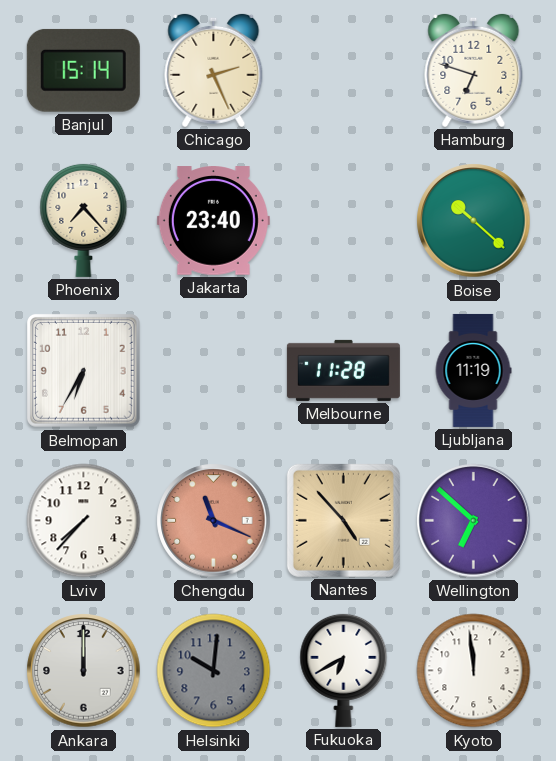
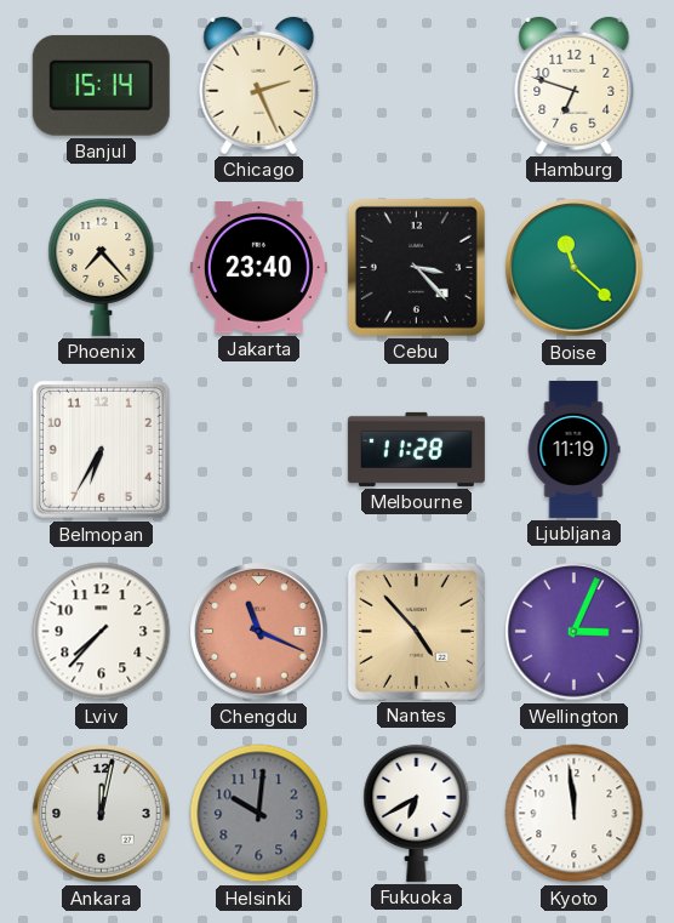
Cebu: none -> 3:23
Boise: 10:22 -> 11:22
Wellington: 6:52 -> 3:04
Ankara: 12:00 -> 12:02
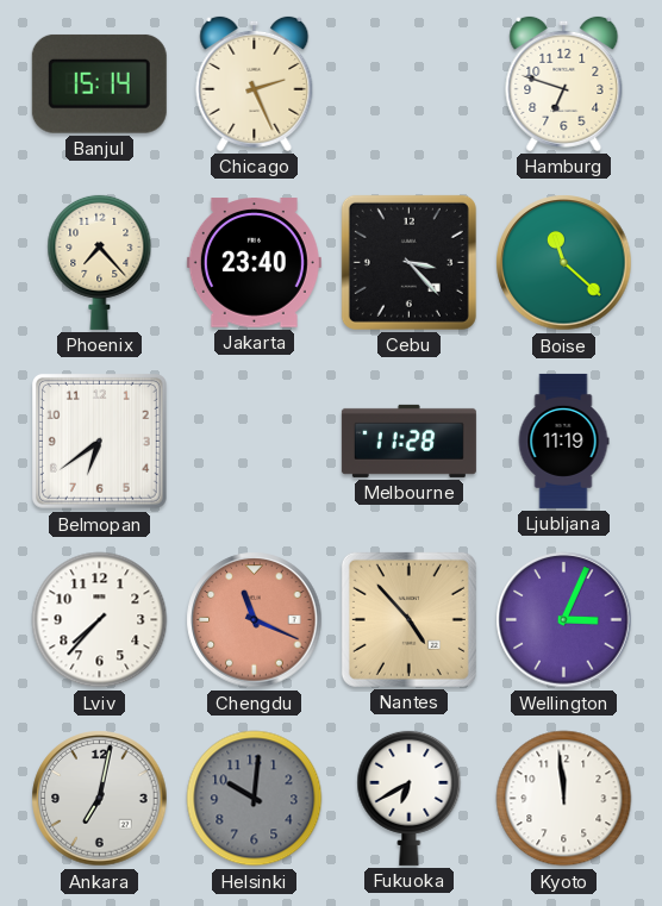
Belmopan: 6:35 -> 6:39
Ankara: 12:02 -> 7:02
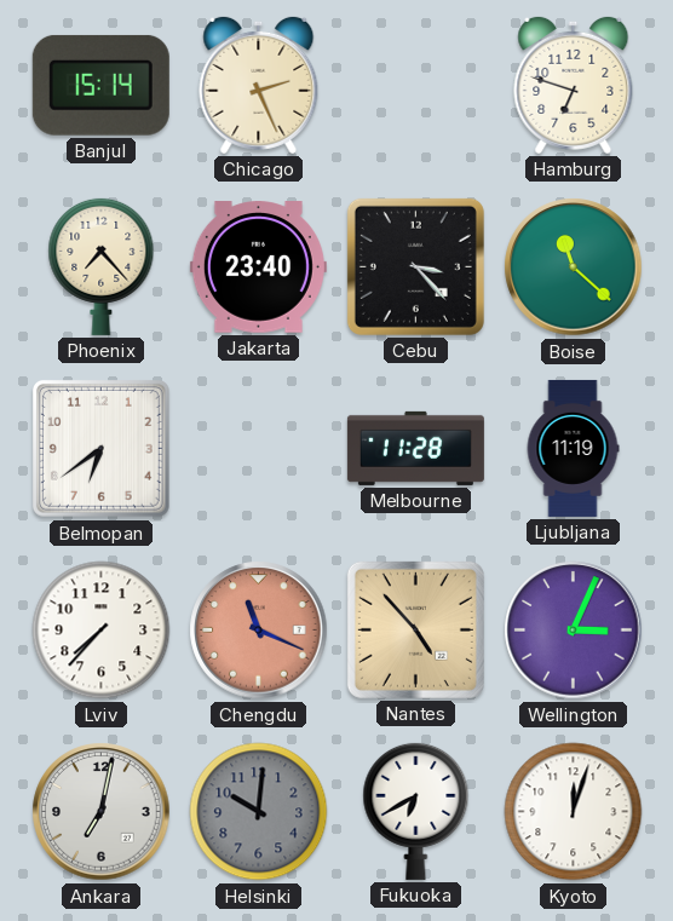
Kyoto: 11:59 -> 12:03
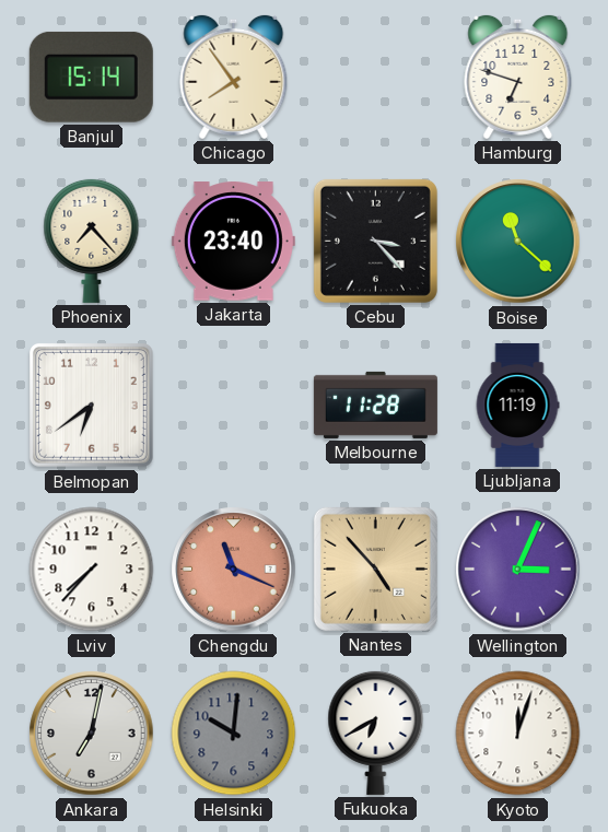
Chicago: 2:26 -> 7:54
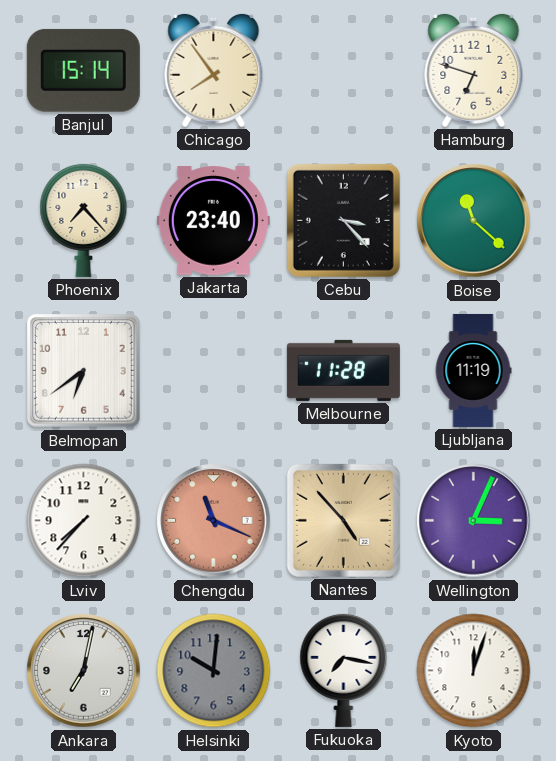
Fukuoka: 6:40 -> 7:17
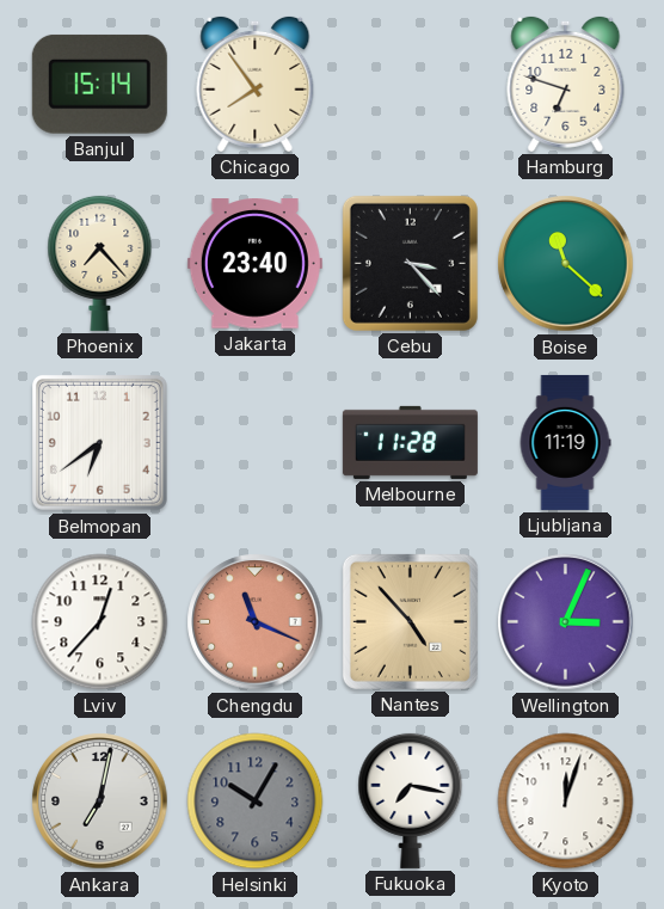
Lviv: 7:37 -> 12:37
Helsinki: 10:01 -> 10:05
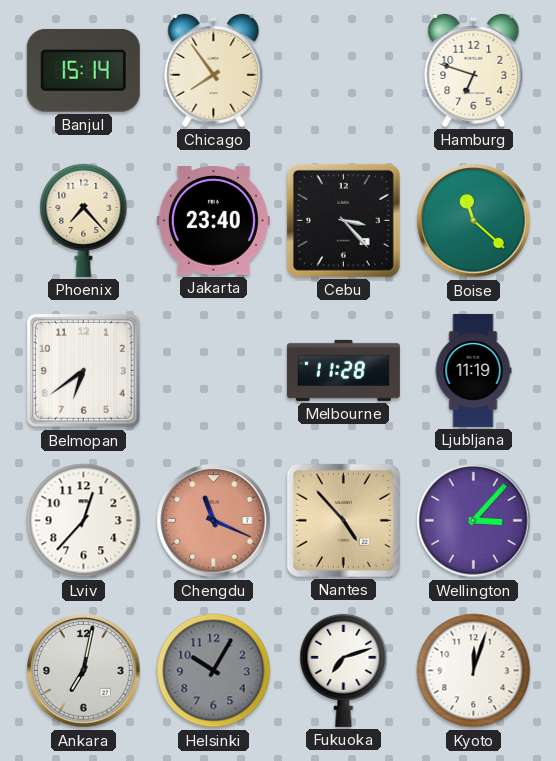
Wellington: 3:04 -> 3:07
Fukuoka: 7:17 -> 7:12
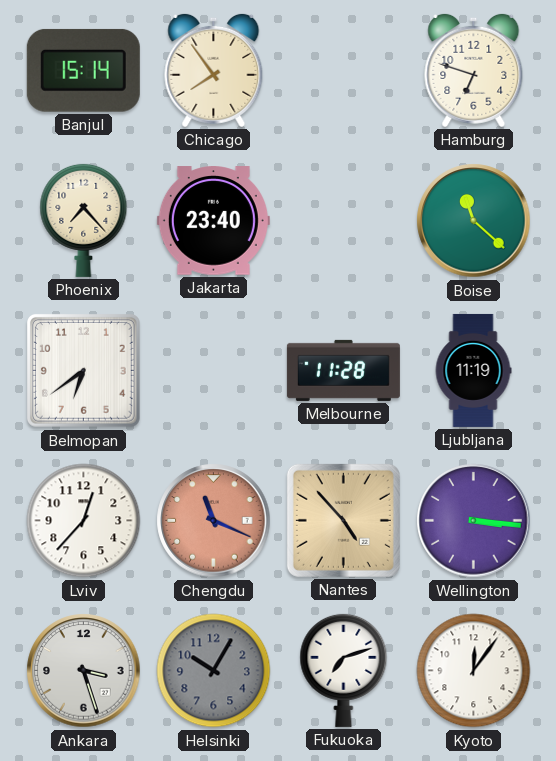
Cebu: 3:23 -> none
Wellington: 3:07 -> 3:16
Ankara: 7:02 -> 3:27
Kyoto: 12:03 -> 12:06
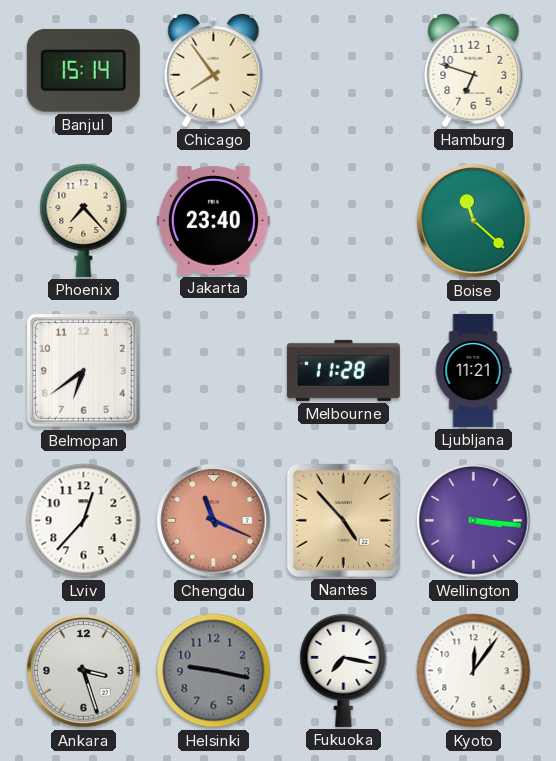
Ljubljana: 11:19 -> 11:21
Helsinki: 10:05 -> 9:17
Fukuoka: 7:12 -> 7:17
